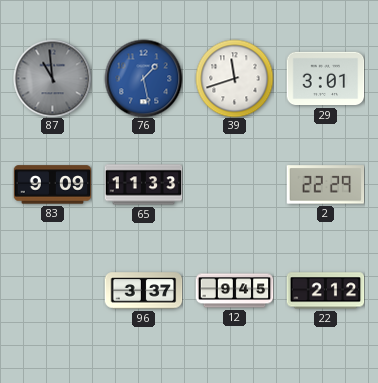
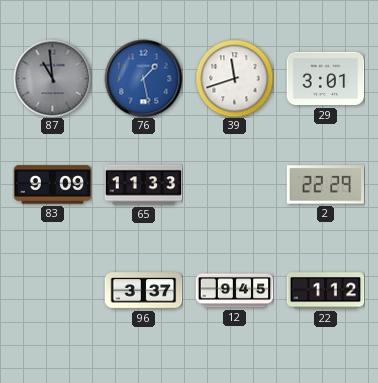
22: 2:12 -> 1:12
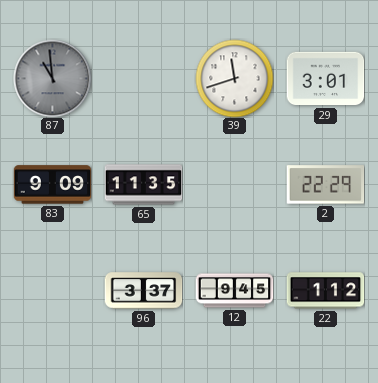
76: 1:28 -> none
65: 11:33 -> 11:35
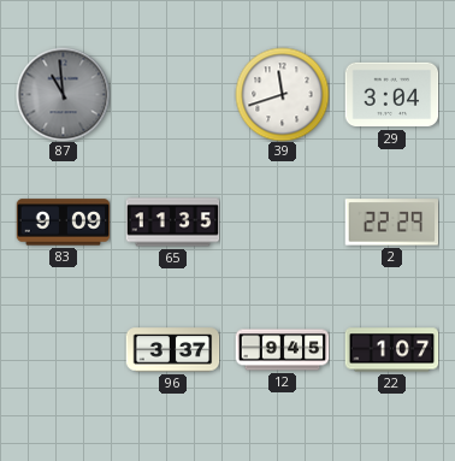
29: 3:01 -> 3:04
22: 1:12 -> 1:07
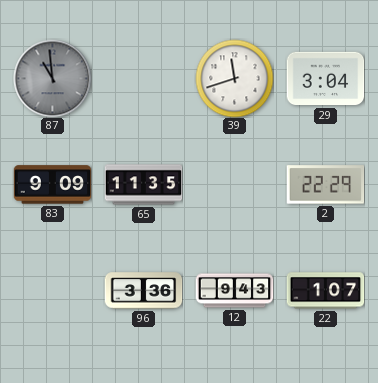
96: 3:37 -> 3:36
12: 9:45 -> 9:43
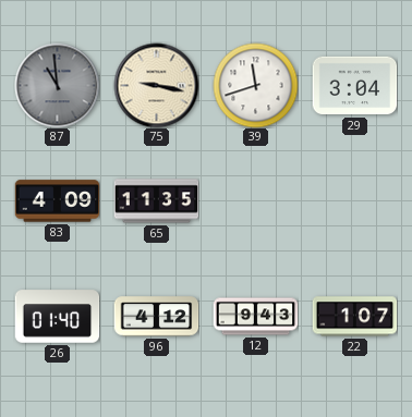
75: none -> 9:17
83: 9:09 -> 4:09
2: 22:29 -> none
26: none -> 01:40
96: 3:36 -> 4:12
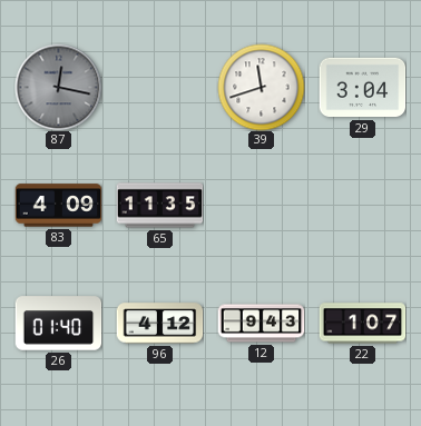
87: 10:59 -> 12:17
75: 9:17 -> none
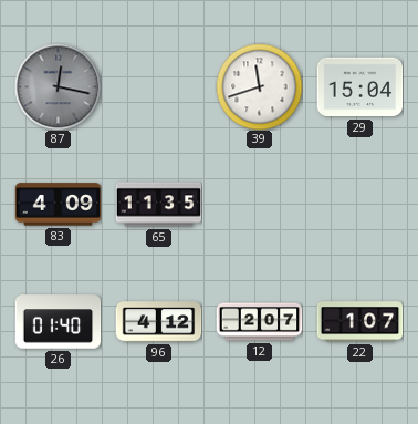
29: 3:04 -> 15:04
12: 9:43 -> 2:07
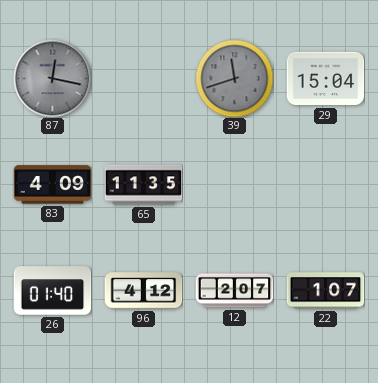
39 dial: white -> grey
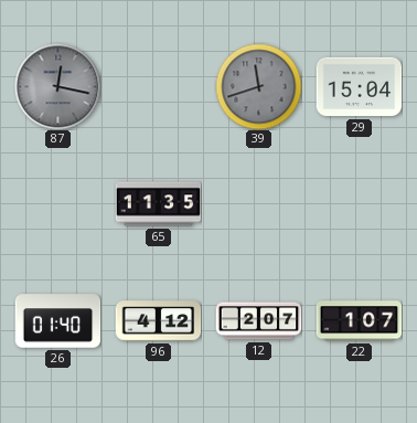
83: 4:09 -> none
